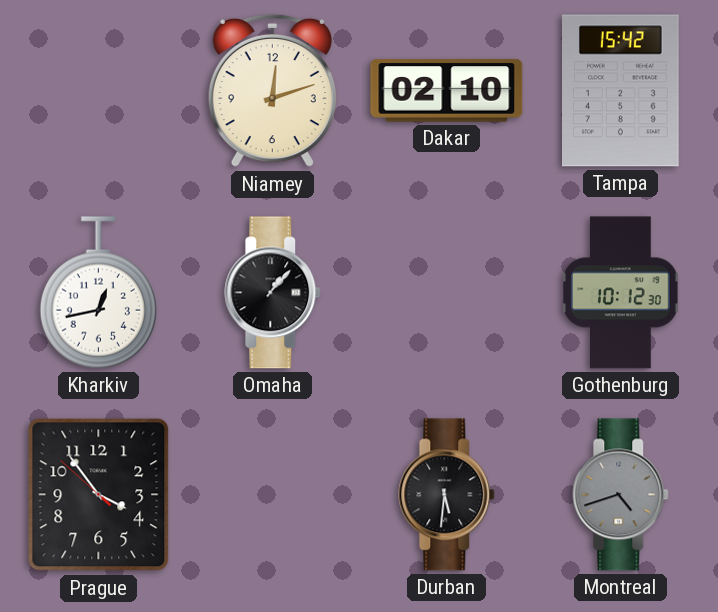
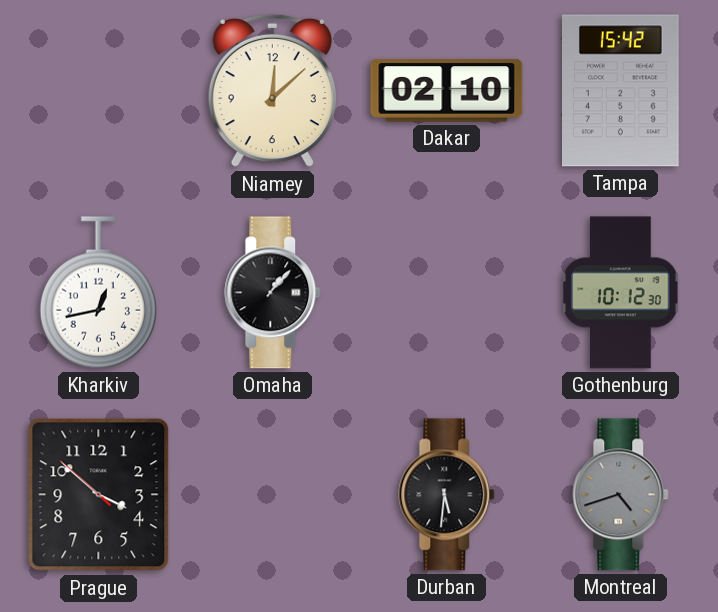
Niamey: 12:12 -> 12:08
Prague: 3:53 -> 3:51
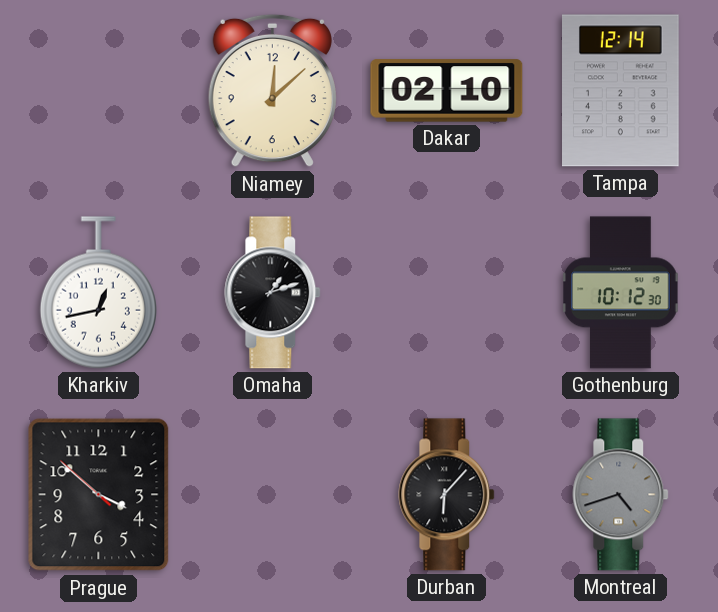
Tampa: 15:42 -> 12:14
Omaha: 1:07 -> 1:12
Durban: 5:31 -> 6:07
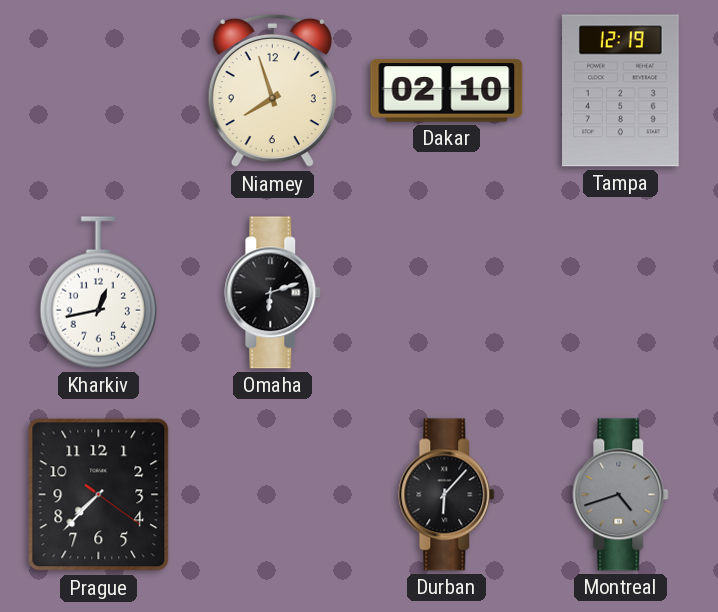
Niamey: 12:08 -> 7:57
Tampa: 12:14 -> 12:19
Omaha: 1:12 -> 6:12
Gothenburg: 10:12 -> none
Prague: 3:51 -> 7:37
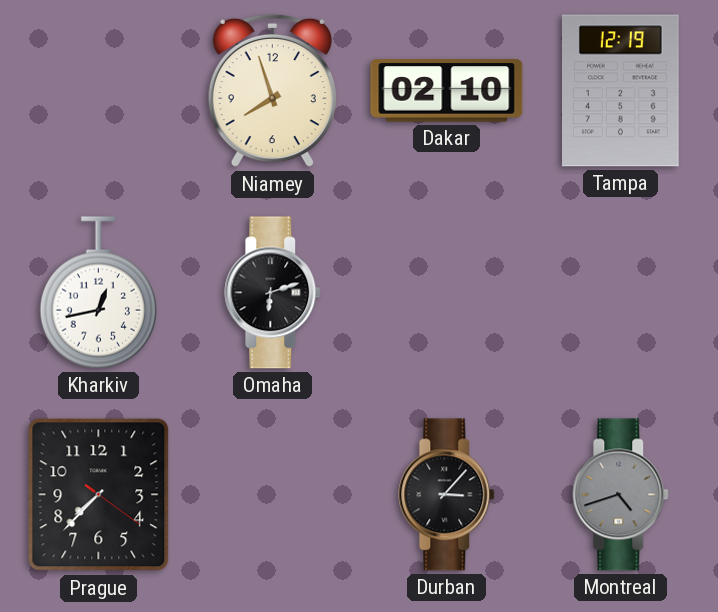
Durban: 6:07 -> 3:07
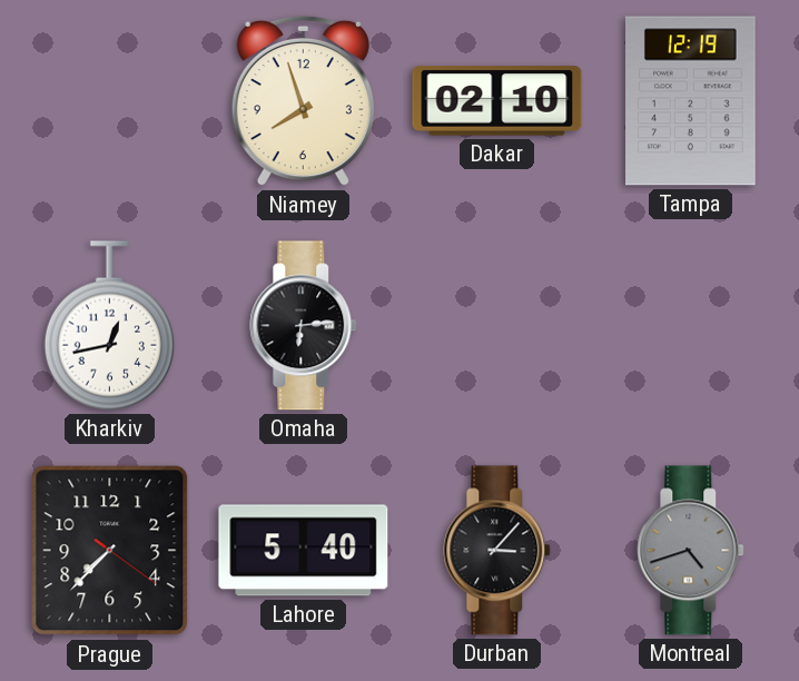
Omaha: 6:12 -> 6:14
Lahore: none -> 5:40
